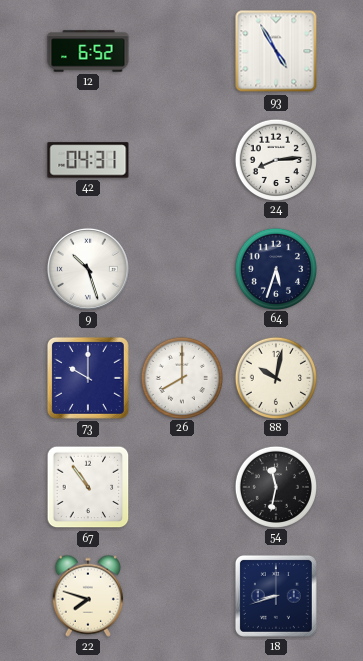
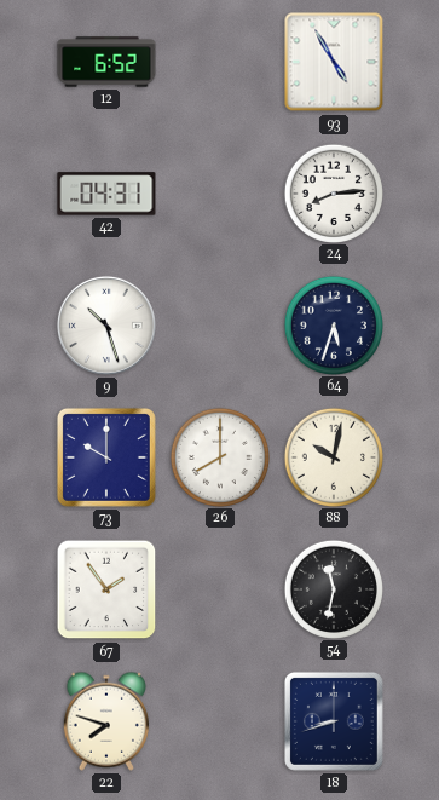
67: 10:54 -> 1:54
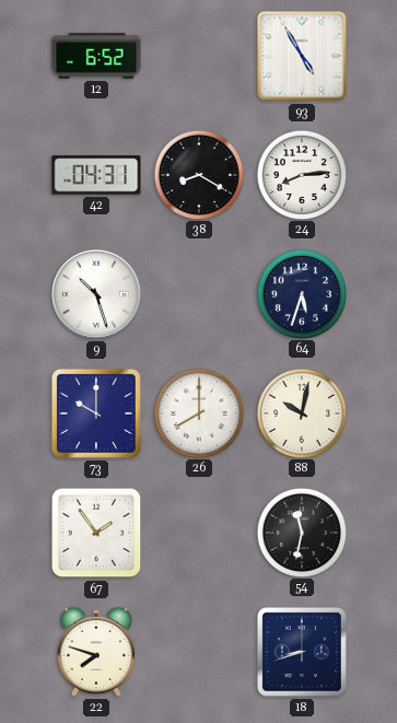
38: none -> 8:20
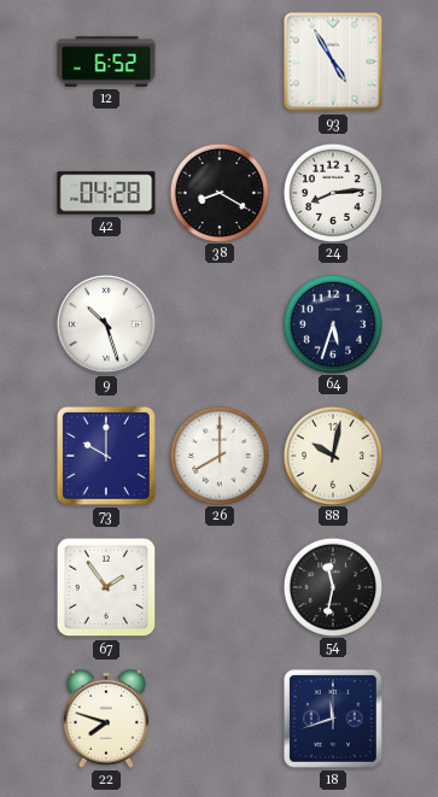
42: 04:31 -> 04:28
18: 8:42 -> 11:42
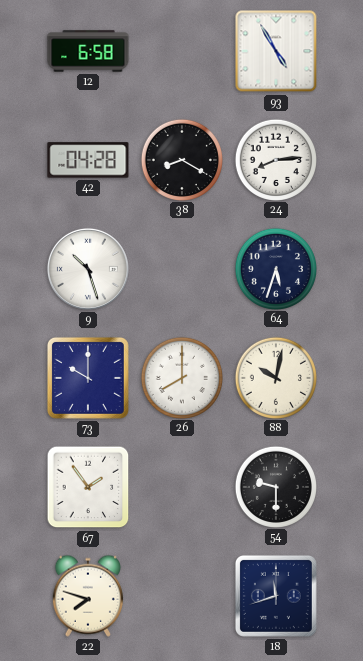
12: 6:52 -> 6:58
54: 11:32 -> 9:30
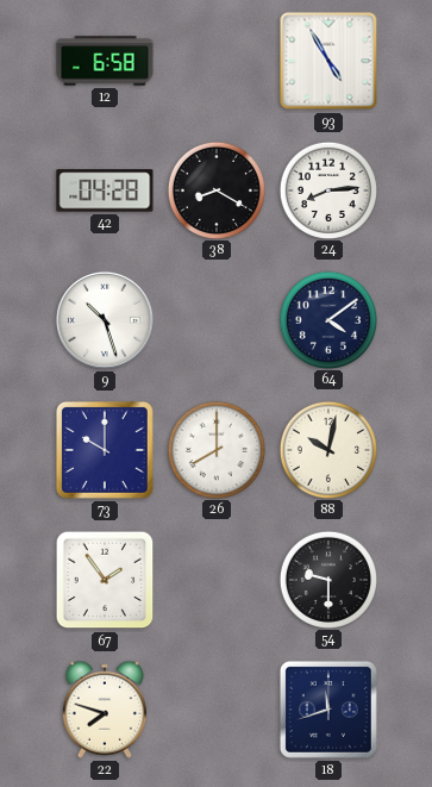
64: 5:33 -> 4:09
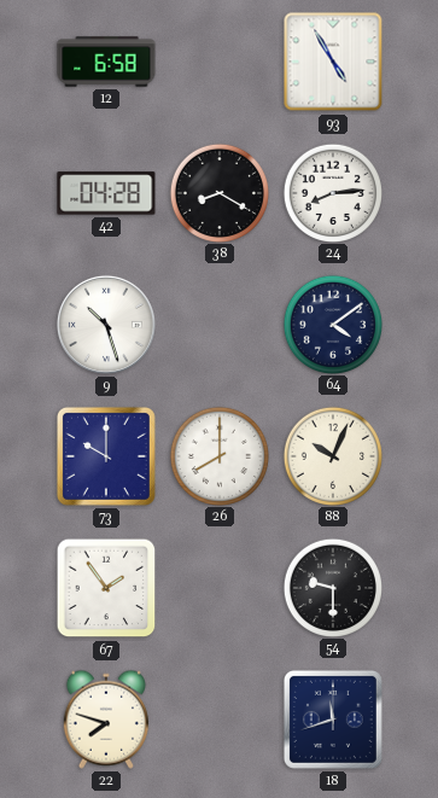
88: 10:02 -> 10:04
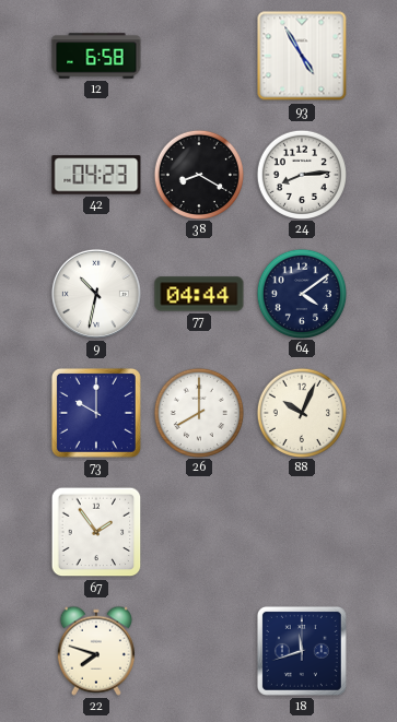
42: 04:28 -> 04:23
9: 10:27 -> 10:32
77: none -> 04:44
54: 9:30 -> none
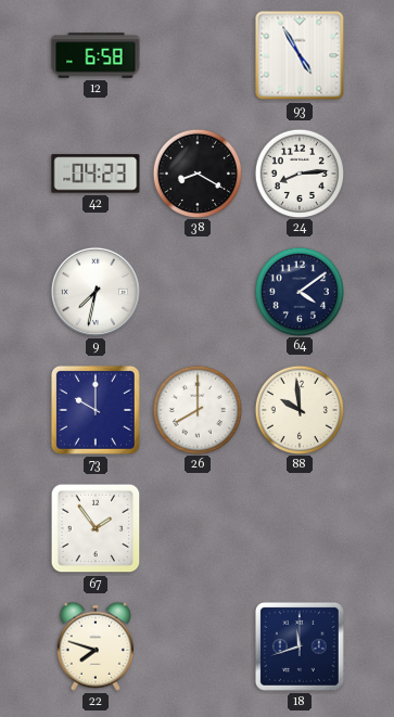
9: 10:32 -> 7:32
77: 04:44 -> none
88: 10:04 -> 9:59
